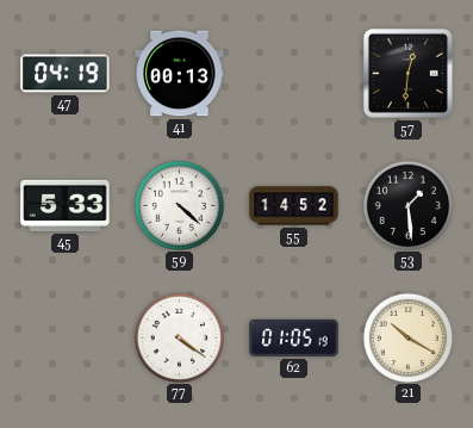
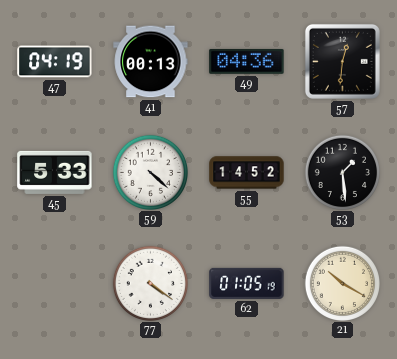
49: none -> 04:36
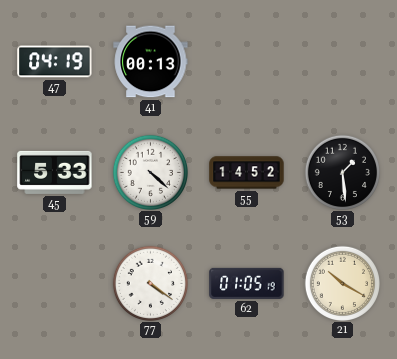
49: 04:36 -> none
57: 12:31 -> none
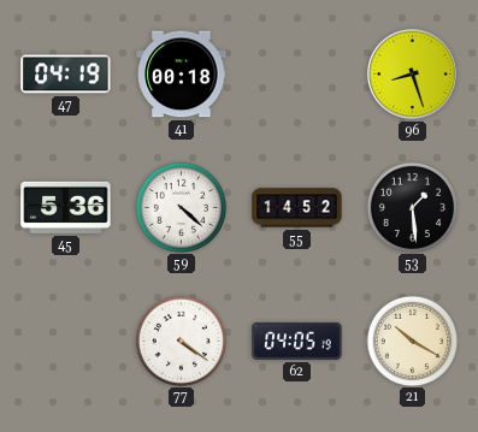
41: 00:13 -> 00:18
96: none -> 8:27
45: 5:33 -> 5:36
62: 01:05 -> 04:05
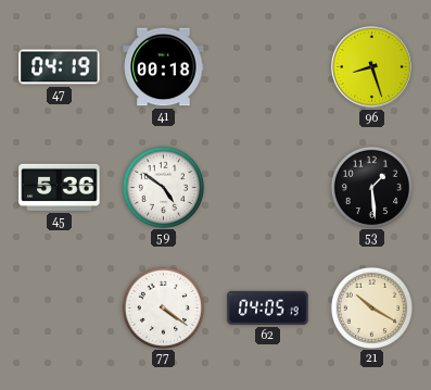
59: 4:22 -> 4:51
55: 14:52 -> none
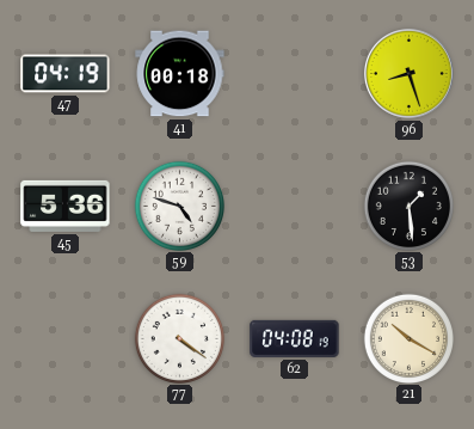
59: 4:51 -> 4:48
62: 04:05 -> 04:08
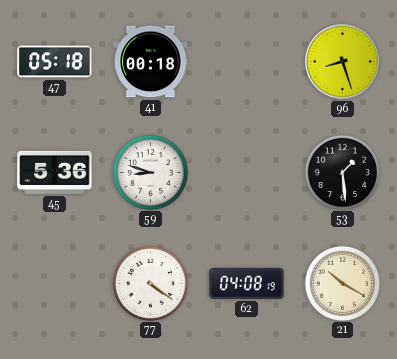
47: 04:19 -> 05:18
59: 4:48 -> 8:48
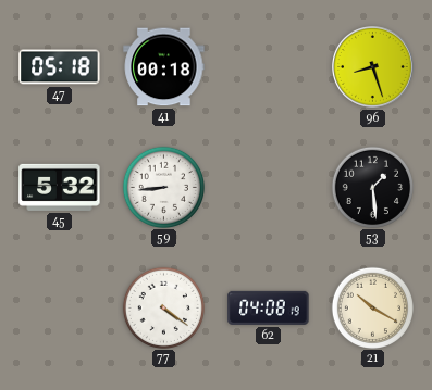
45: 5:36 -> 5:32
59: 8:48 -> 8:44
